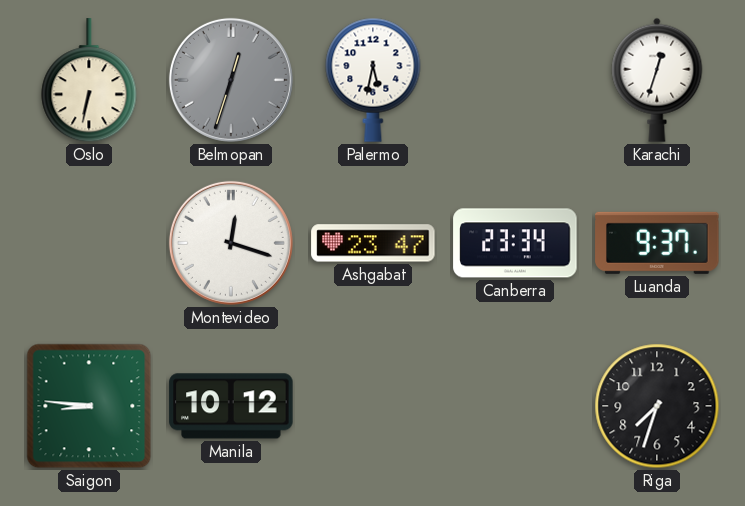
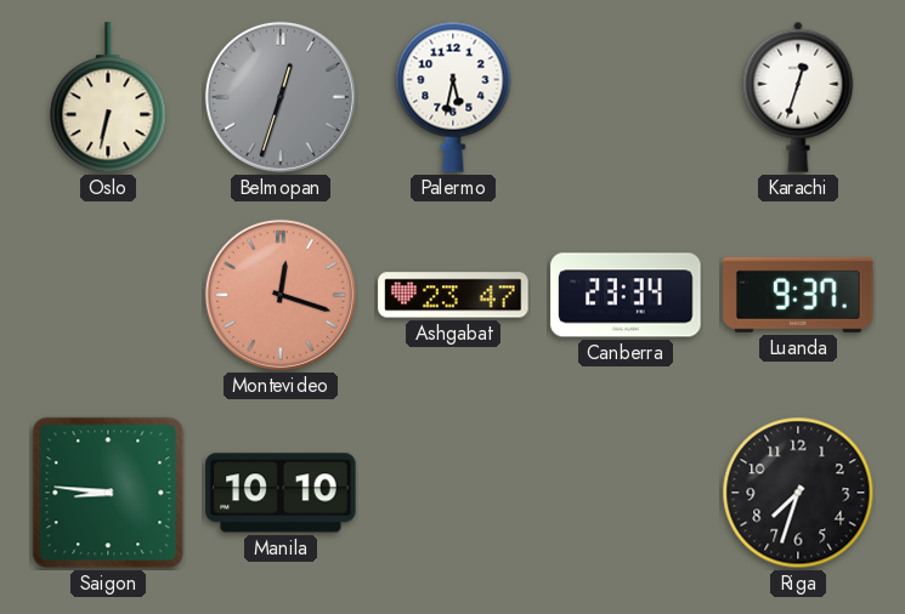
Montevideo dial: white -> salmon
Manila: 10:12 -> 10:10
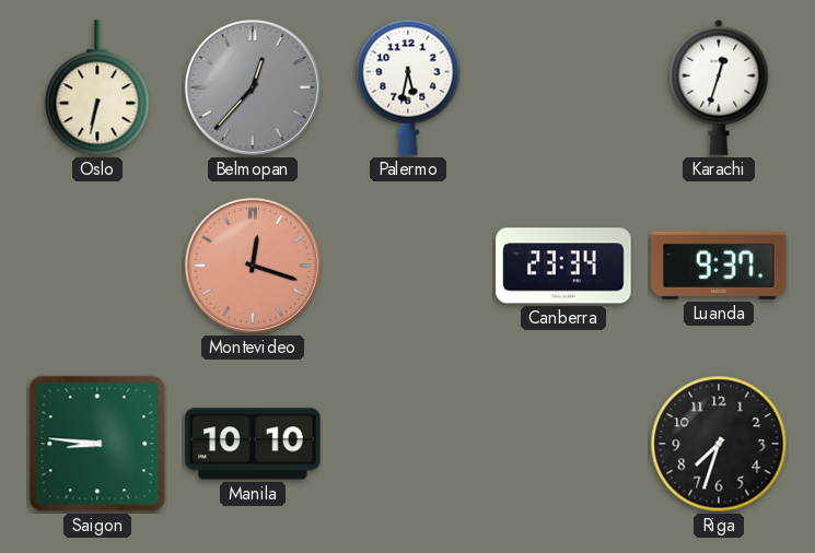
Belmopan: 12:33 -> 12:37
Ashgabat: 23:47 -> none
